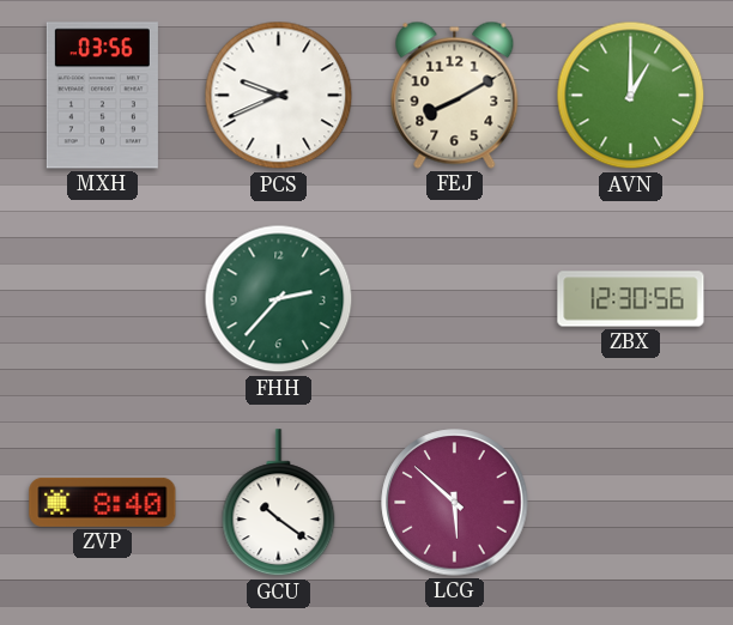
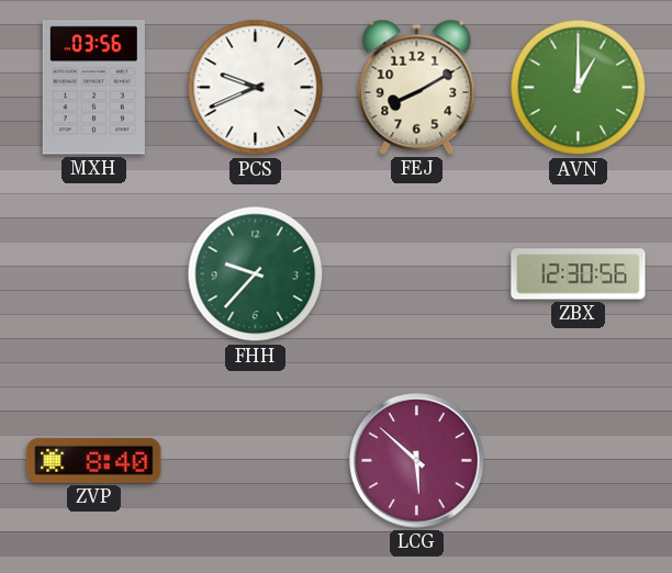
FHH: 2:37 -> 9:37
GCU: 10:21 -> none
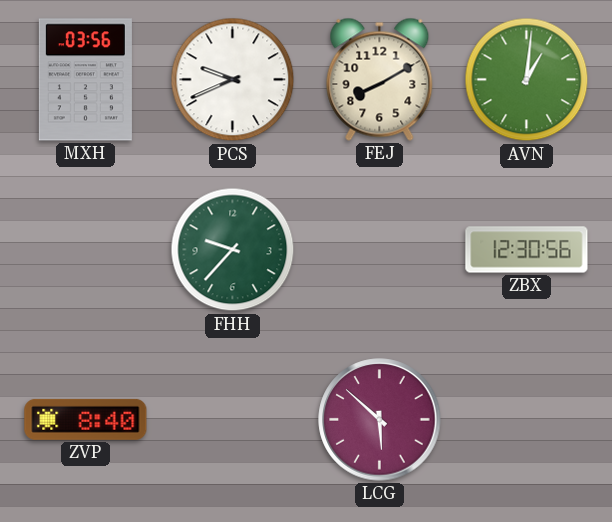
AVN: 1:00 -> 1:01
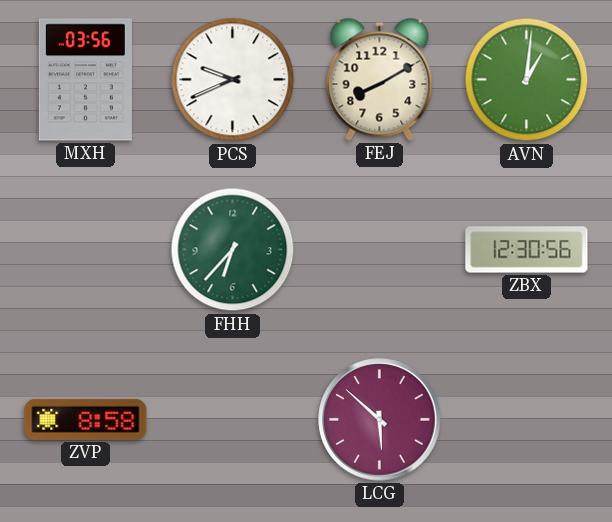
FHH: 9:37 -> 6:37
ZVP: 8:40 -> 8:58
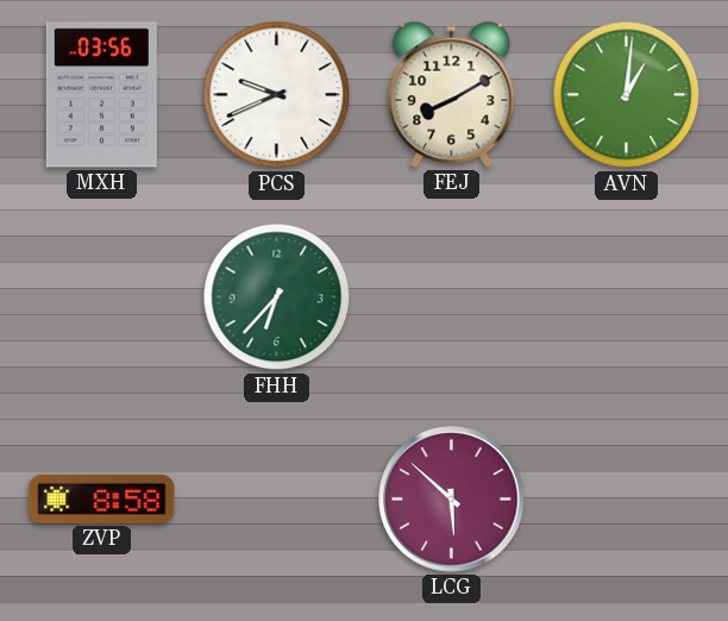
ZBX: 12:30 -> none
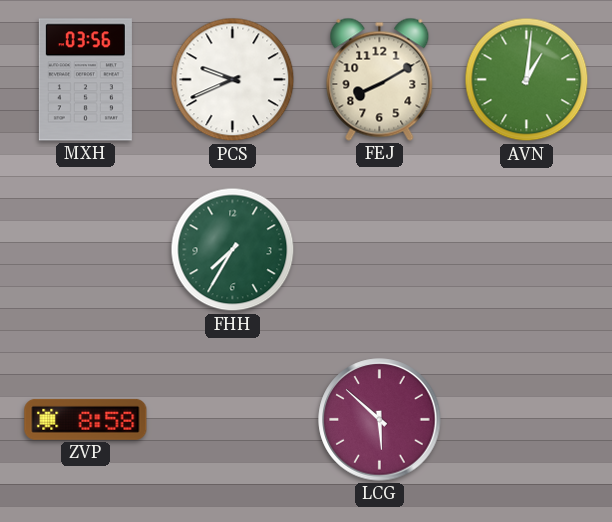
FHH: 6:37 -> 7:35
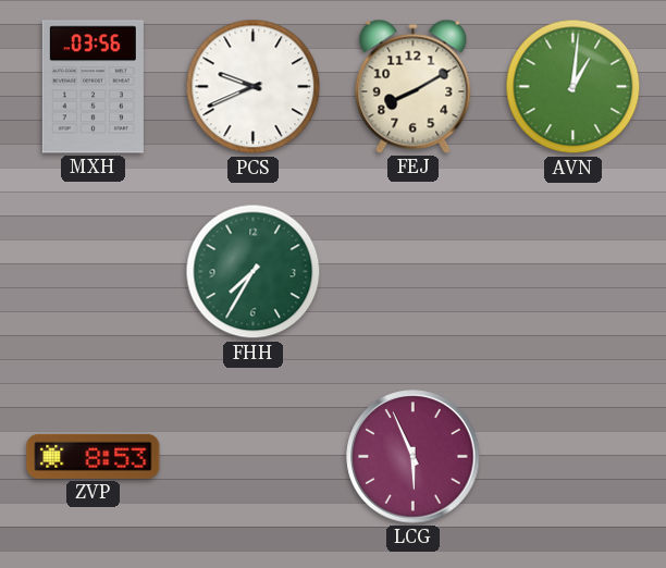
ZVP: 8:58 -> 8:53
LCG: 5:52 -> 5:56
